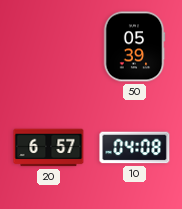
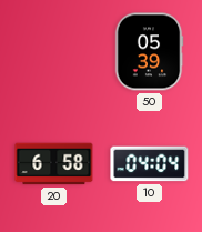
20: 6:57 -> 6:58
10: 04:08 -> 04:04
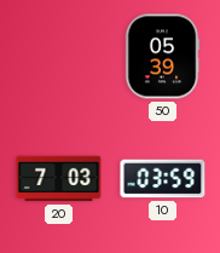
20: 6:58 -> 7:03
10: 04:04 -> 03:59
